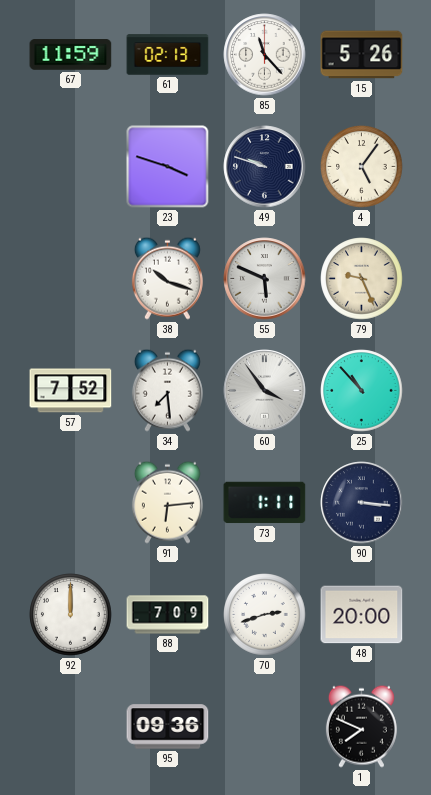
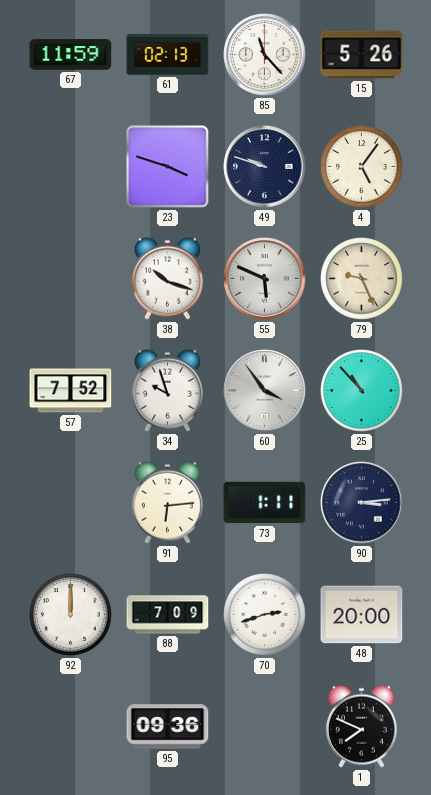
34: 7:29 -> 9:57
90: 3:16 -> 3:14
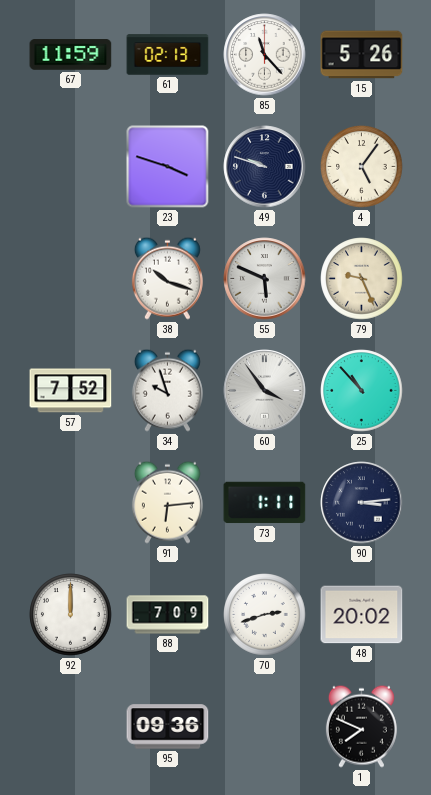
48: 20:00 -> 20:02
